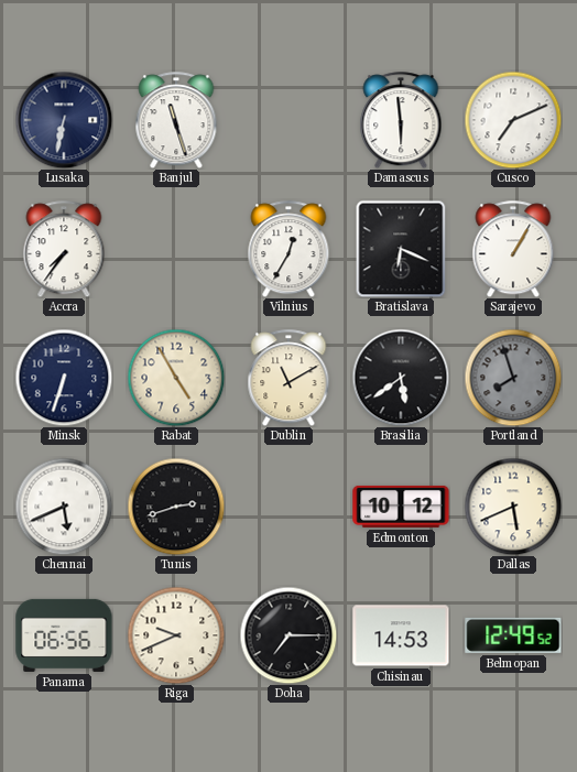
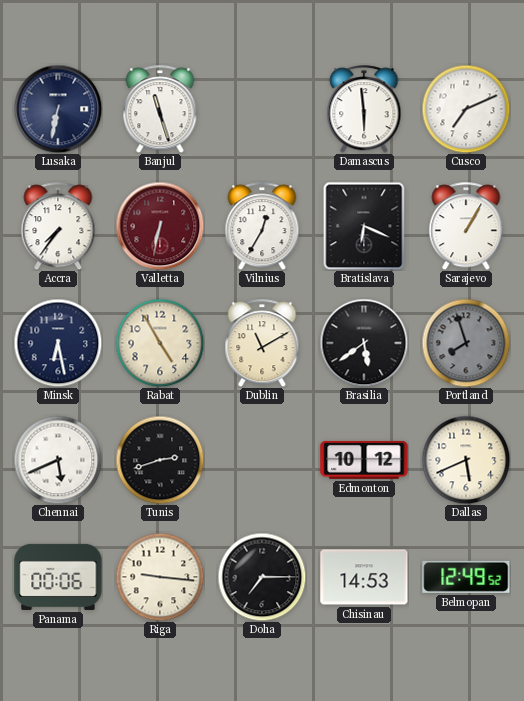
Valletta: none -> 6:32
Minsk: 6:33 -> 6:28
Panama: 06:56 -> 00:06
Riga: 9:41 -> 9:16
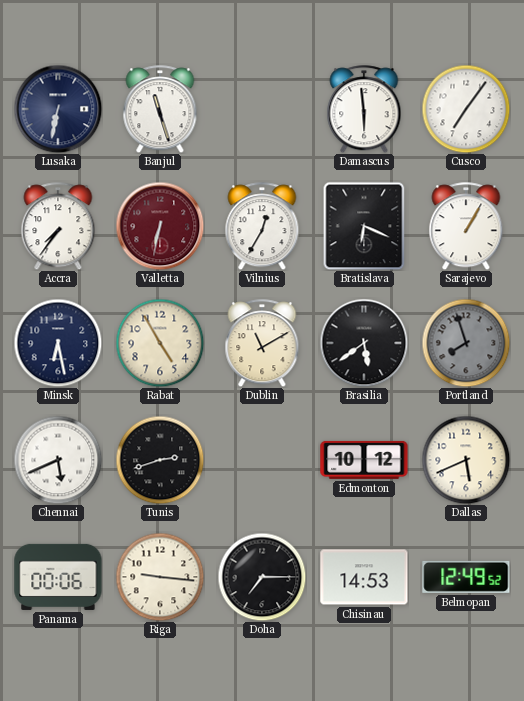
Cusco: 7:11 -> 7:06
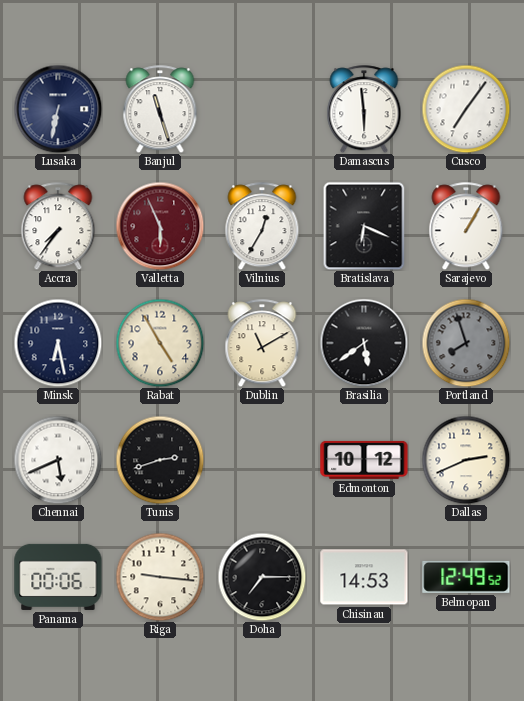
Valletta: 6:32 -> 5:56
Dallas: 5:41 -> 2:41
